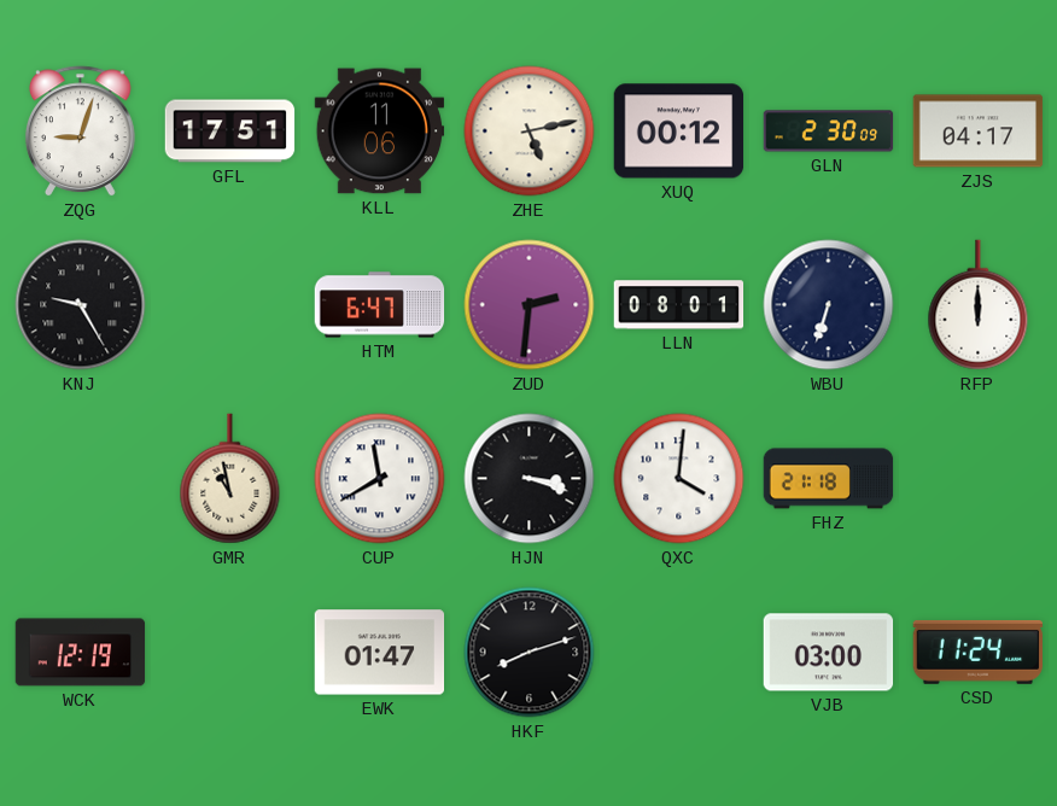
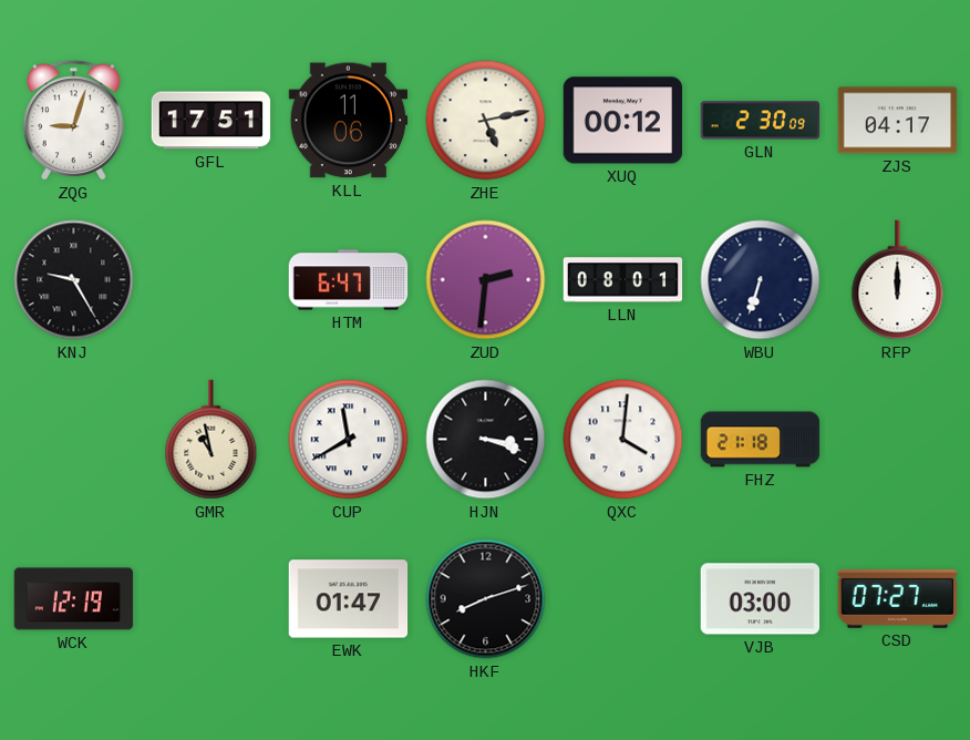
CSD: 11:24 -> 07:27
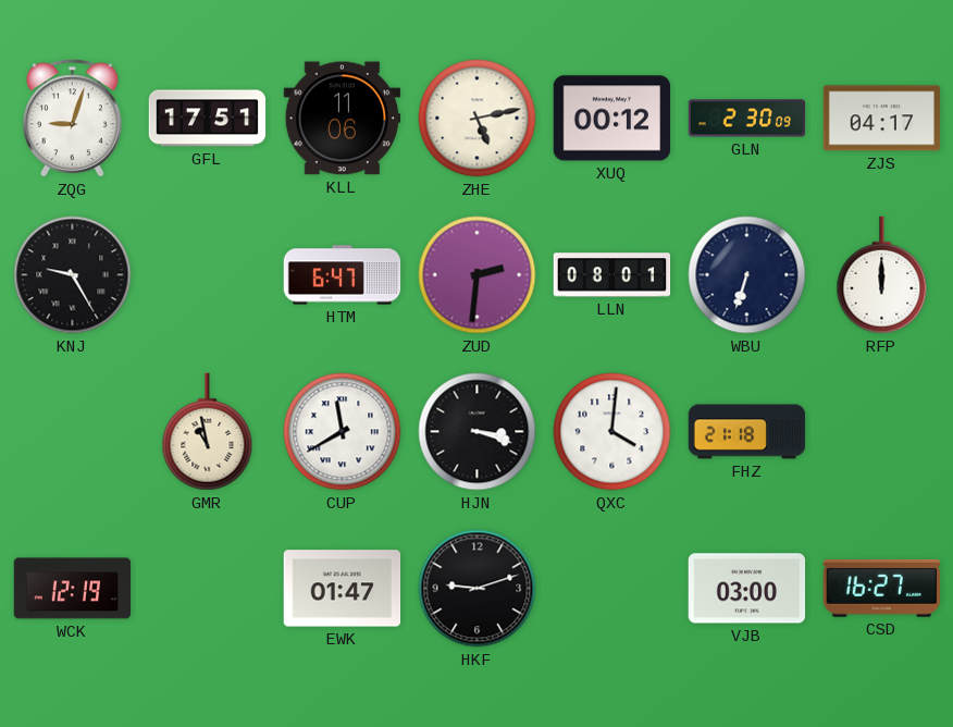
HKF: 8:12 -> 9:12
CSD: 07:27 -> 16:27
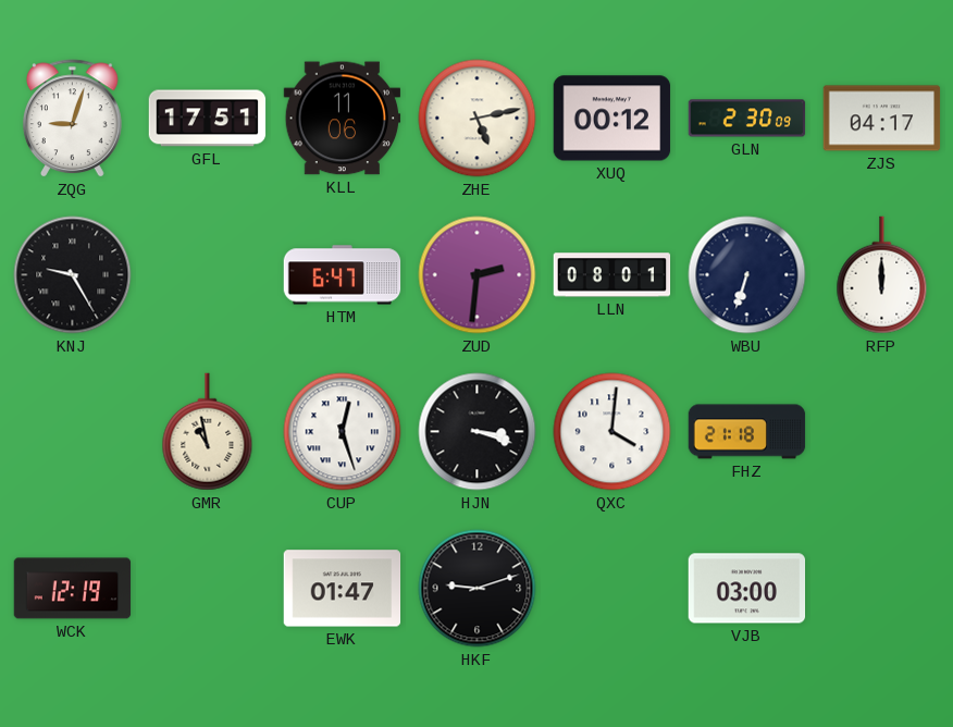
CUP: 11:40 -> 12:27
CSD: 16:27 -> none
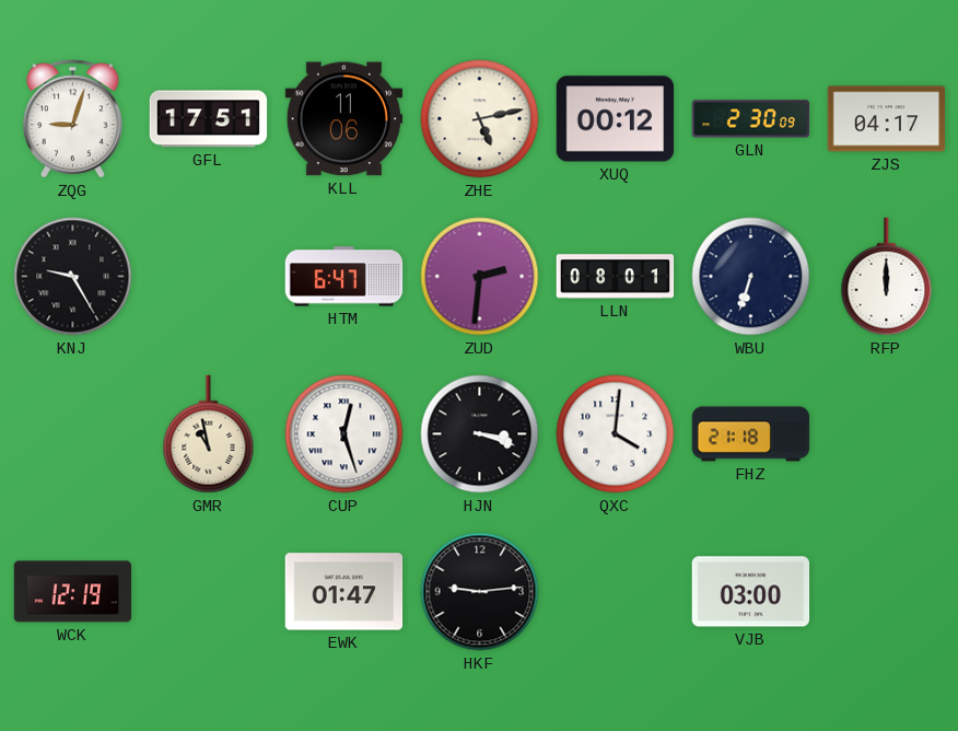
HKF: 9:12 -> 9:14
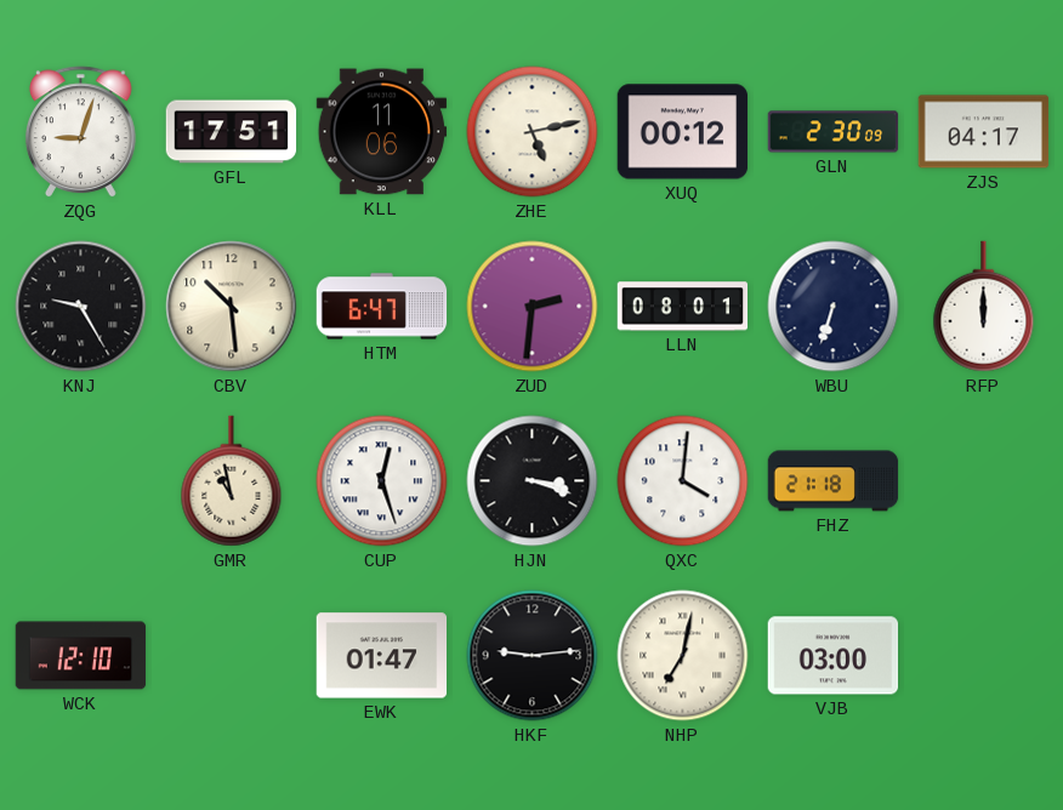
CBV: none -> 10:29
WCK: 12:19 -> 12:10
NHP: none -> 7:02
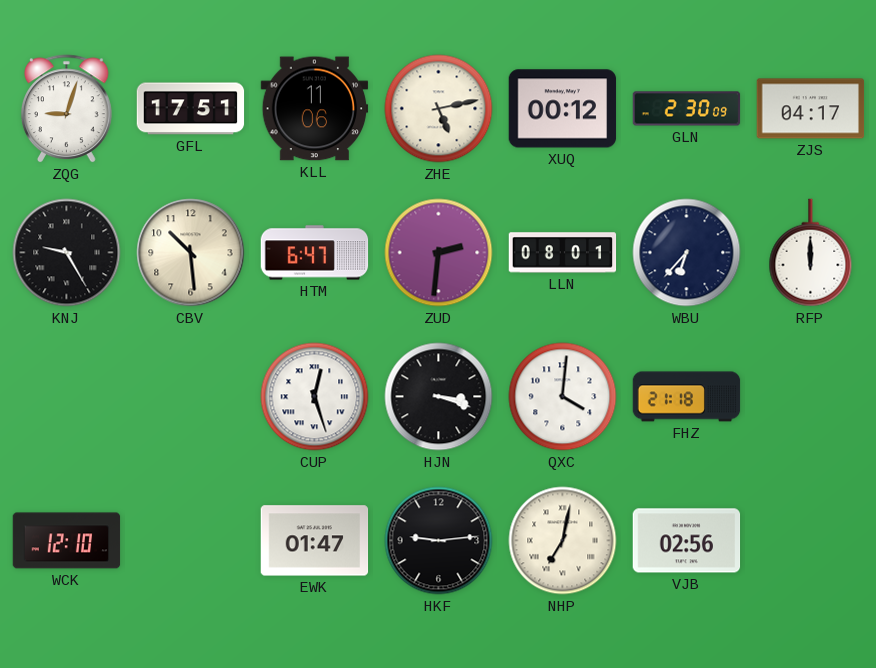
WBU: 6:33 -> 6:37
GMR: 10:58 -> none
VJB: 03:00 -> 02:56
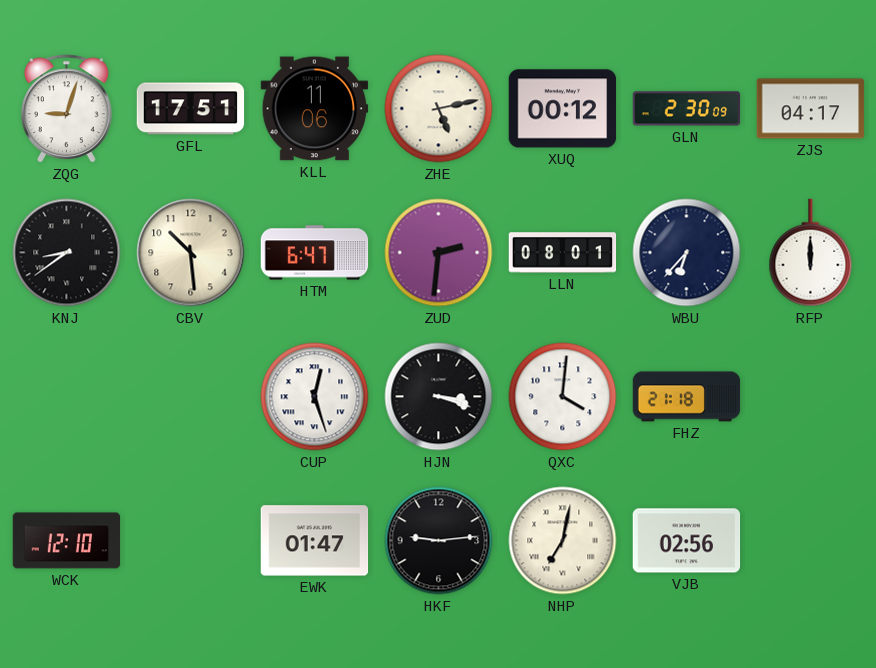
KNJ: 9:25 -> 8:39
